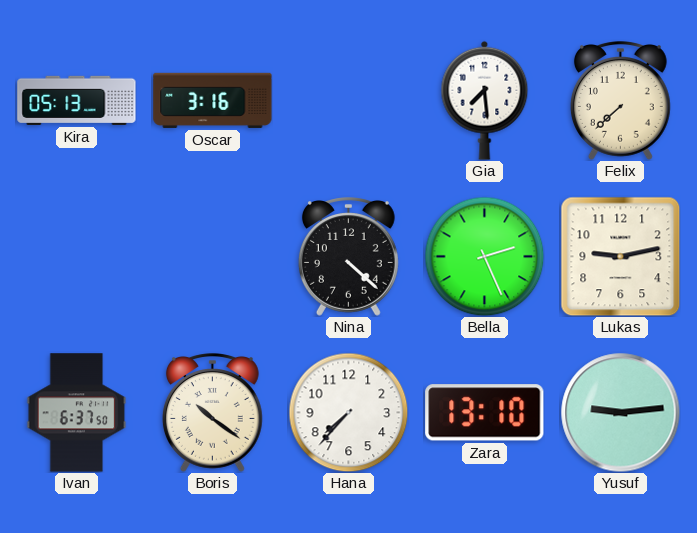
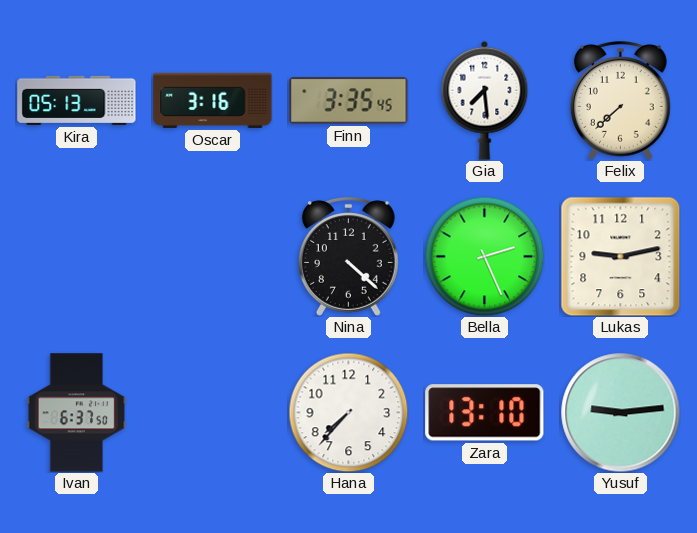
Finn: none -> 3:35
Boris: 10:21 -> none
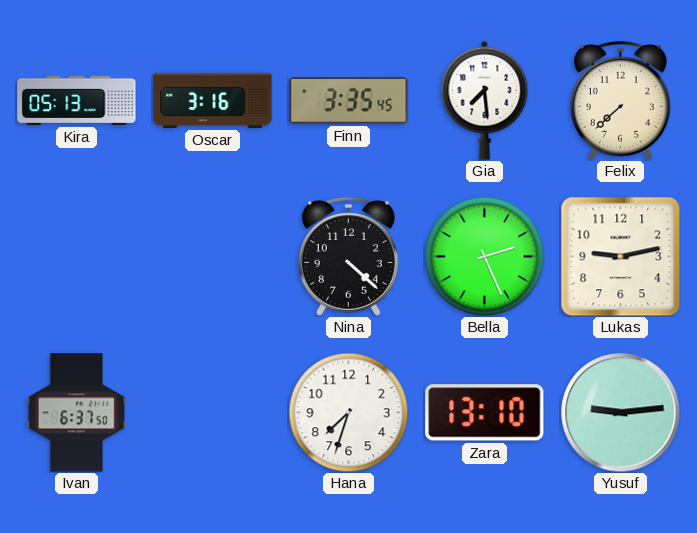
Hana: 7:37 -> 7:33
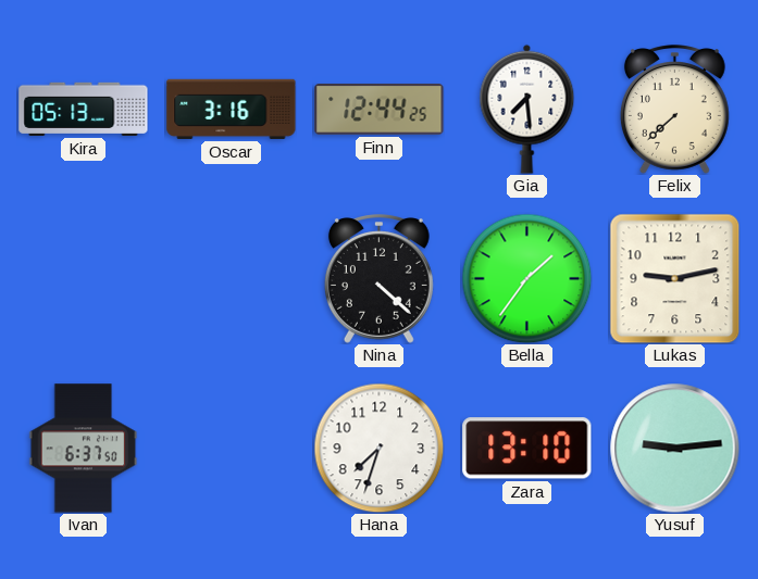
Finn: 3:35 -> 12:44
Bella: 2:26 -> 1:36
